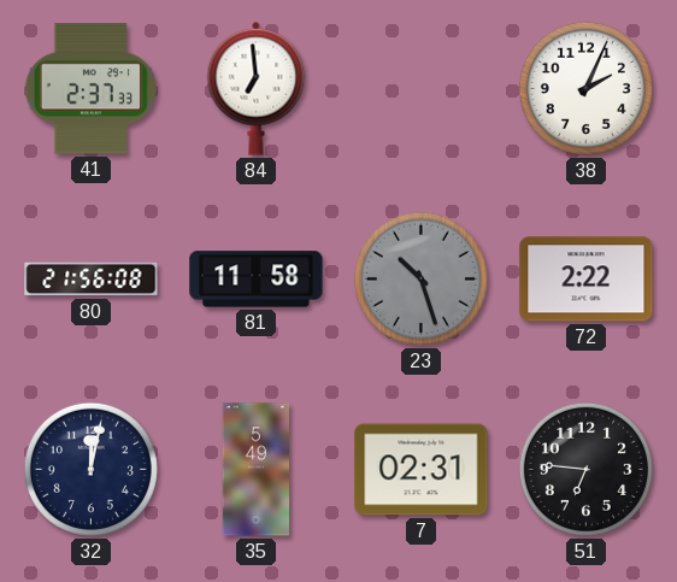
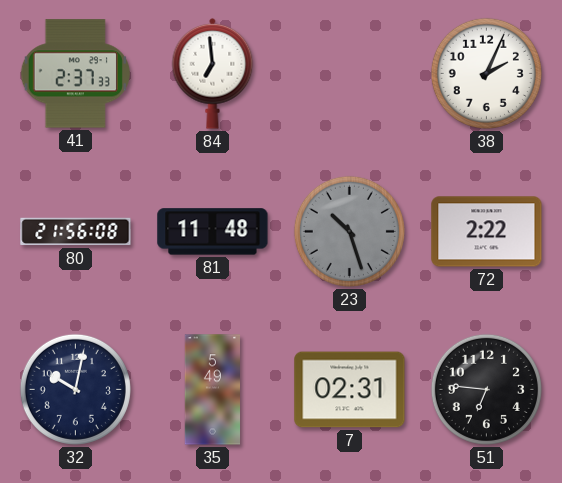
81: 11:58 -> 11:48
32: 12:02 -> 10:02
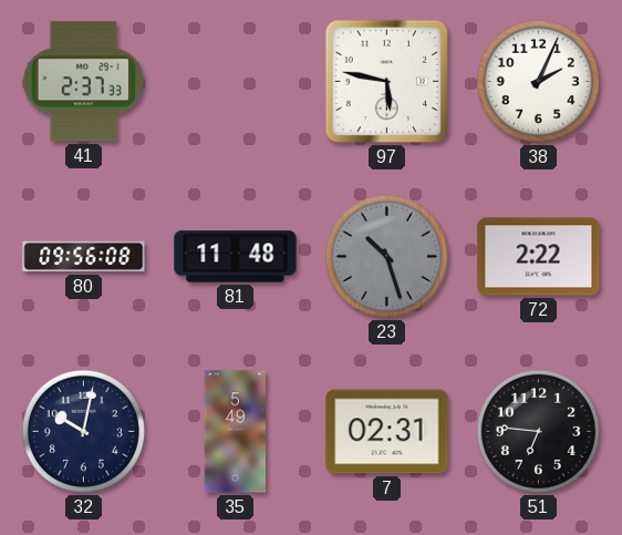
84: 6:59 -> none
97: none -> 5:47
80: 21:56 -> 09:56
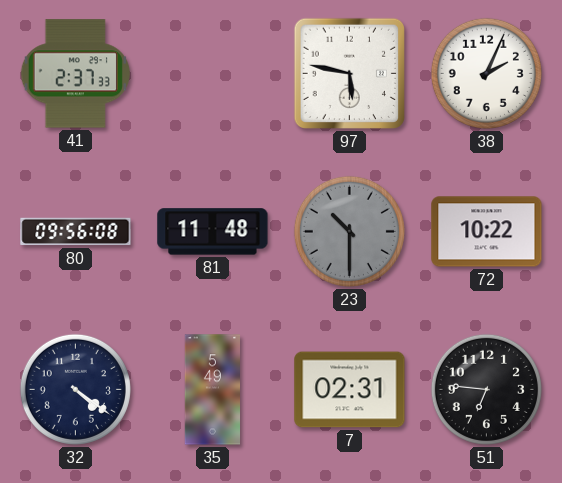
23: 10:27 -> 10:30
72: 2:22 -> 10:22
32: 10:02 -> 4:21
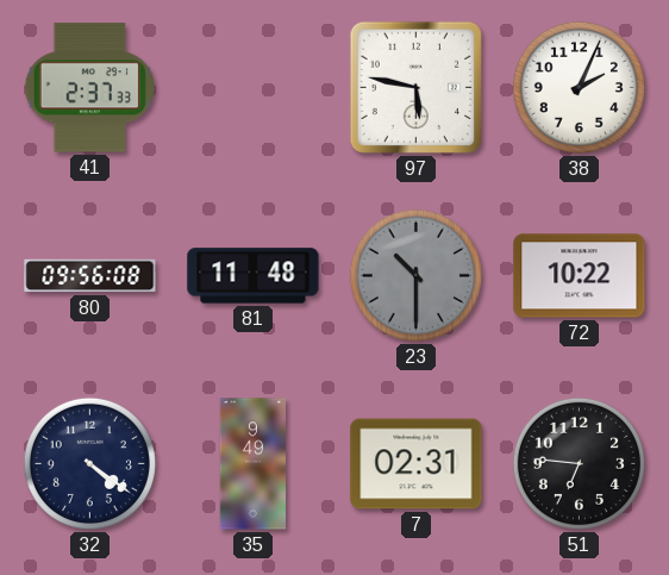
35: 5:49 -> 9:49
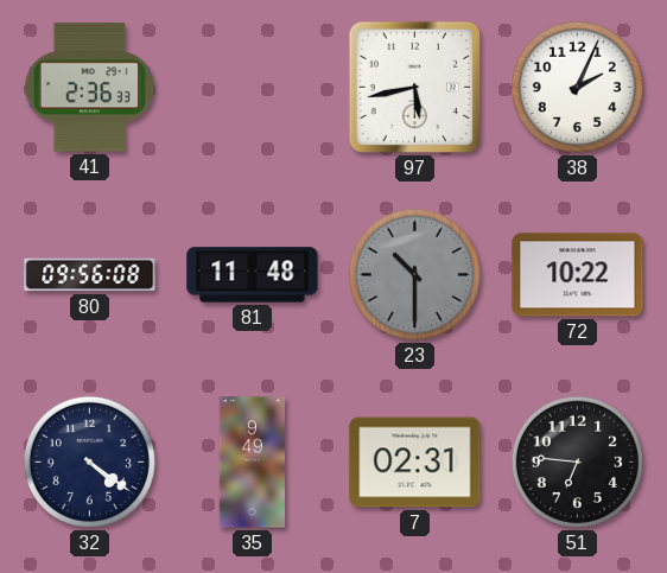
41: 2:37 -> 2:36
97: 5:47 -> 5:43
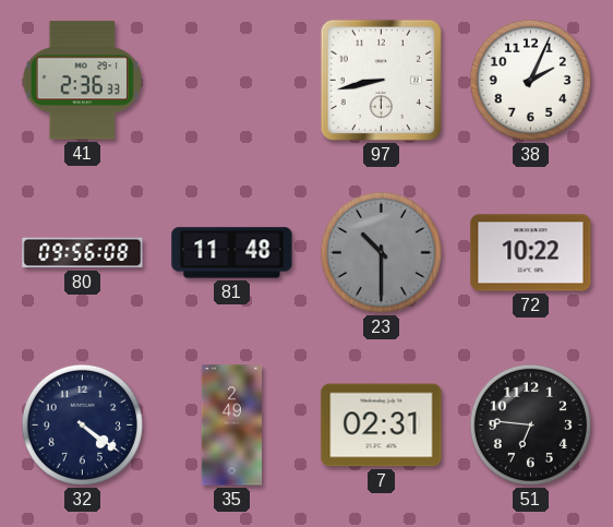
97: 5:43 -> 8:43
35: 9:49 -> 2:49
